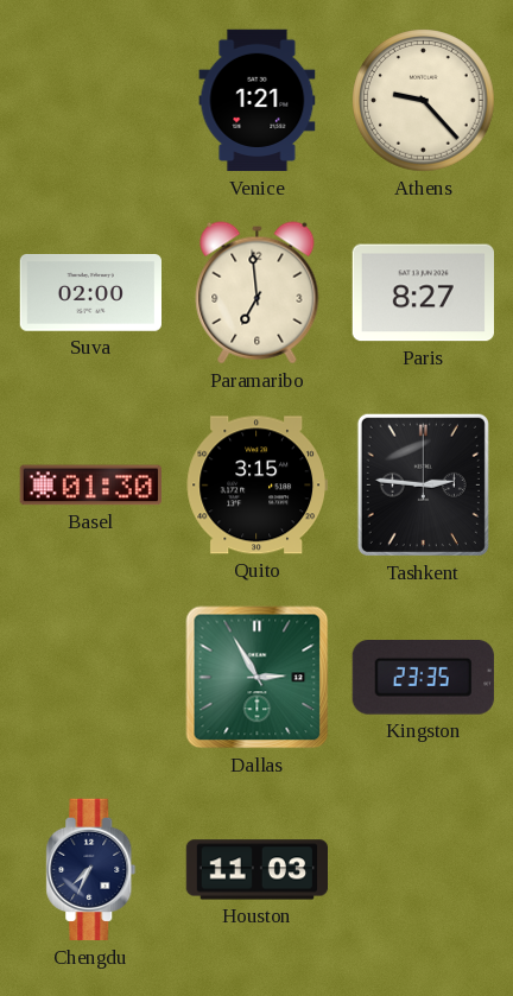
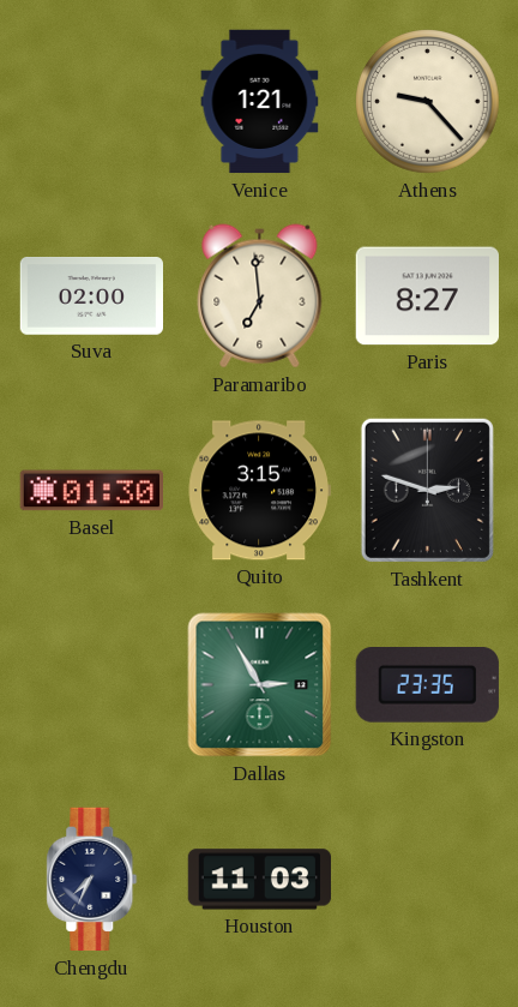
Tashkent: 2:46 -> 2:48
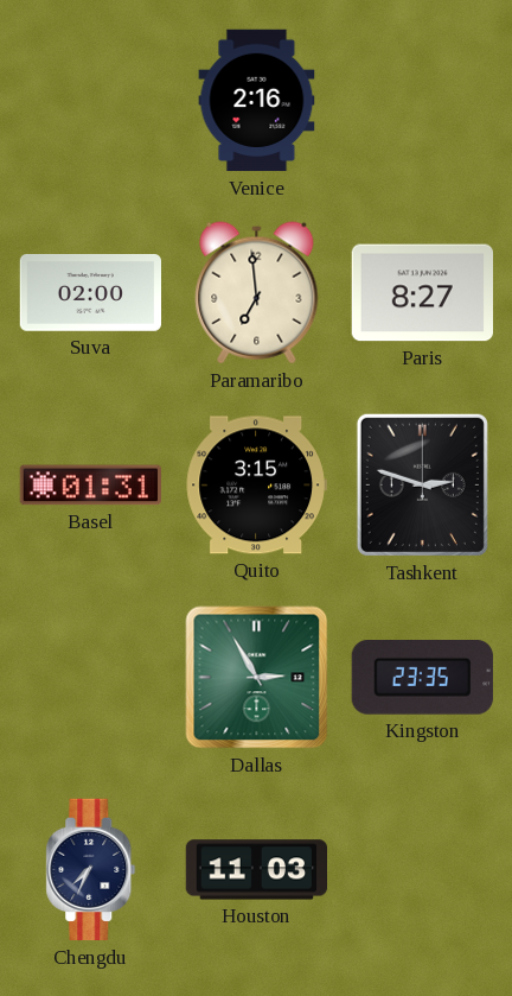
Venice: 1:21 -> 2:16
Athens: 9:23 -> none
Basel: 01:30 -> 01:31
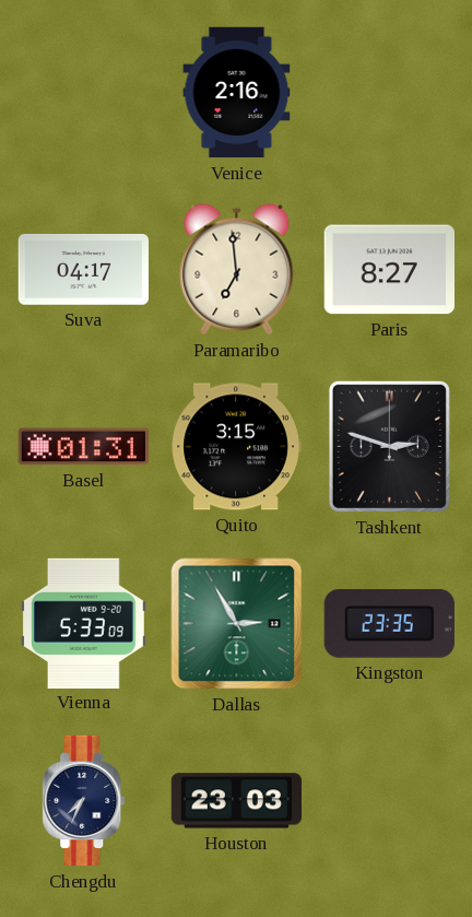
Suva: 02:00 -> 04:17
Vienna: none -> 5:33
Houston: 11:03 -> 23:03
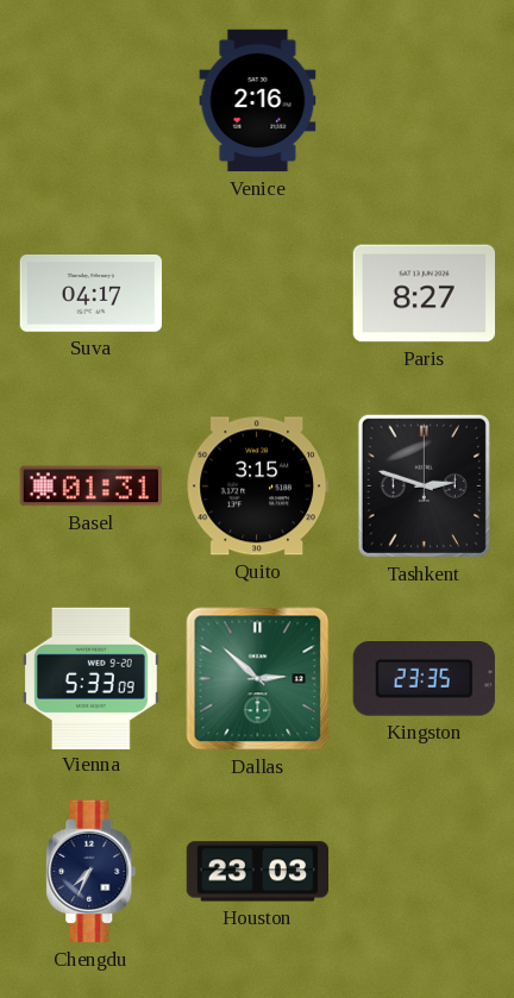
Paramaribo: 6:59 -> none
Dallas: 2:55 -> 2:52
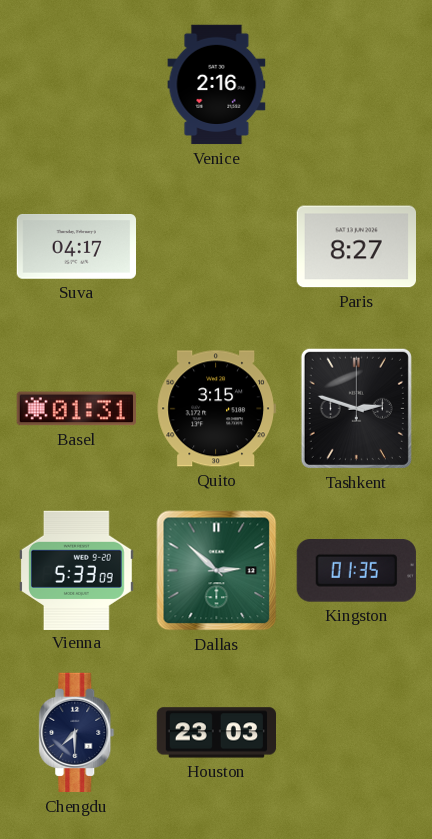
Kingston: 23:35 -> 01:35
Chengdu: 7:34 -> 7:30
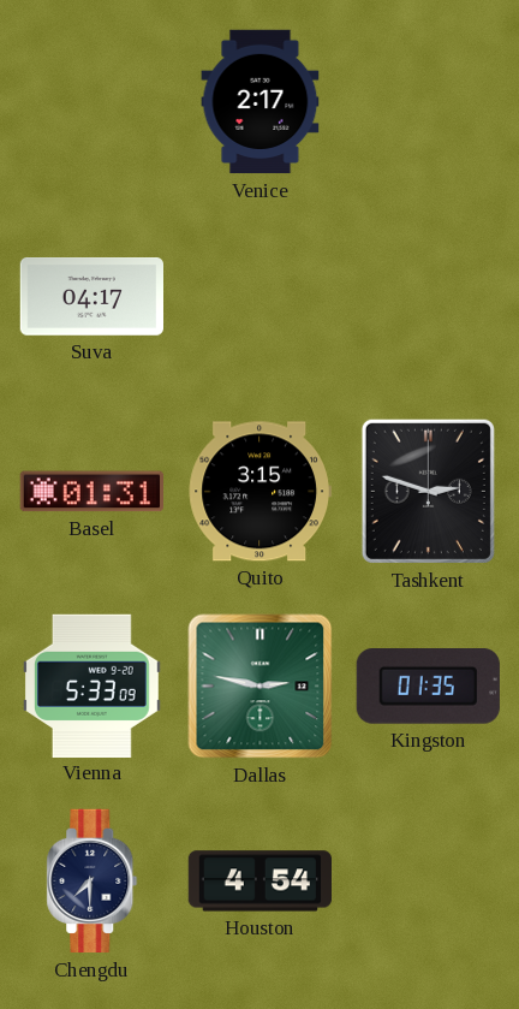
Venice: 2:16 -> 2:17
Paris: 8:27 -> none
Dallas: 2:52 -> 2:47
Houston: 23:03 -> 4:54
